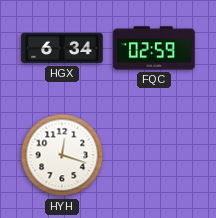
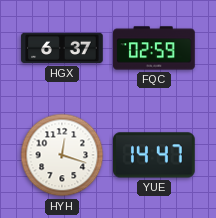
HGX: 6:34 -> 6:37
YUE: none -> 14:47
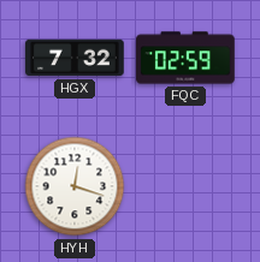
HGX: 6:37 -> 7:32
YUE: 14:47 -> none
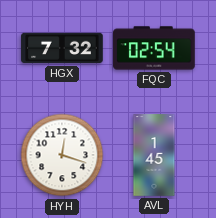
FQC: 02:59 -> 02:54
AVL: none -> 1:45
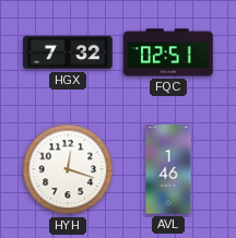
FQC: 02:54 -> 02:51
AVL: 1:45 -> 1:46
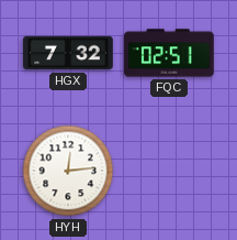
HYH: 12:18 -> 12:14
AVL: 1:46 -> none
